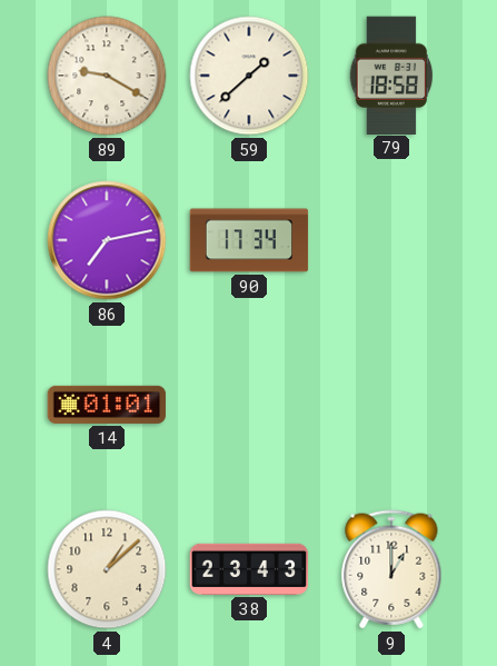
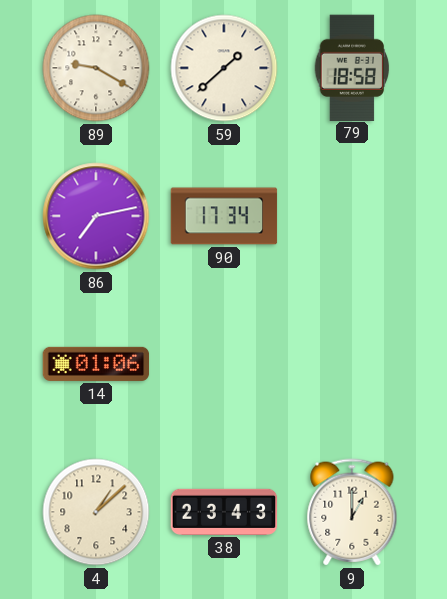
14: 01:01 -> 01:06
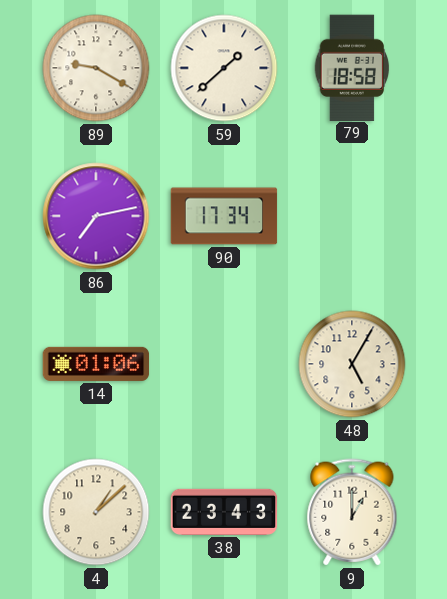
48: none -> 5:05
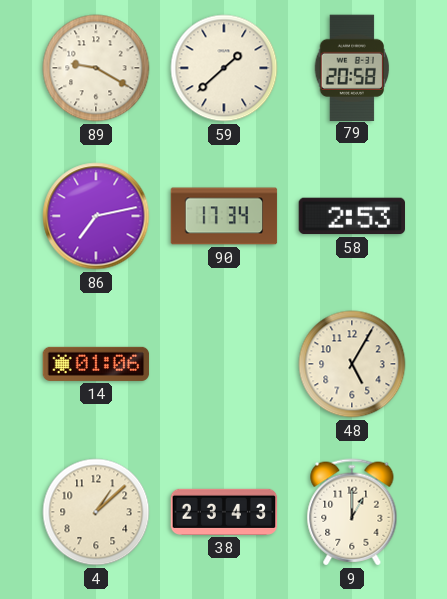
79: 18:58 -> 20:58
58: none -> 2:53
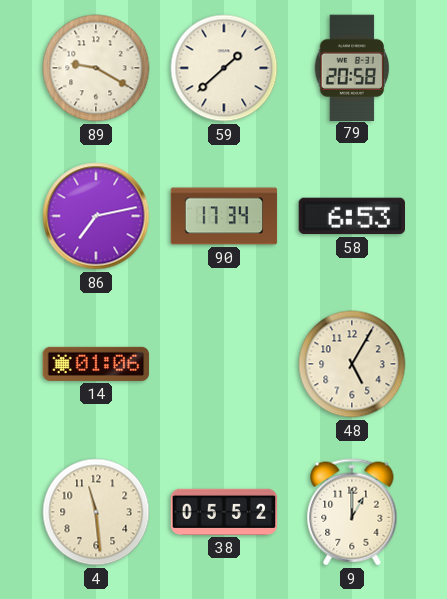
58: 2:53 -> 6:53
4: 1:08 -> 11:29
38: 23:43 -> 05:52
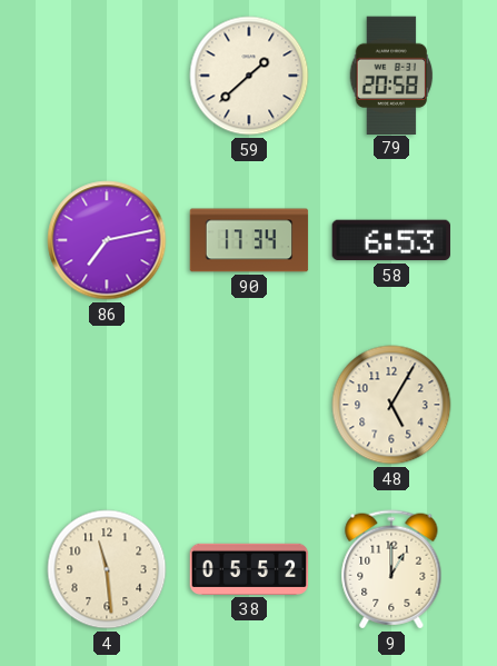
89: 9:20 -> none
14: 01:06 -> none
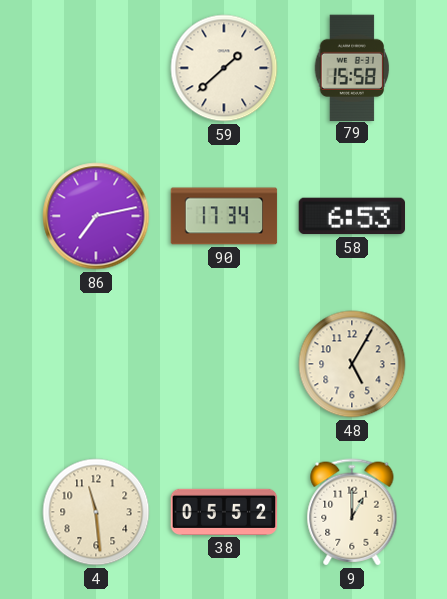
79: 20:58 -> 15:58
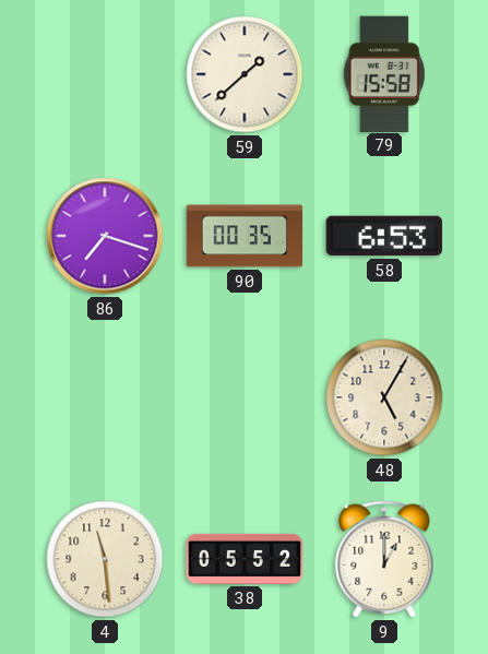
86: 7:13 -> 7:18
90: 17:34 -> 00:35
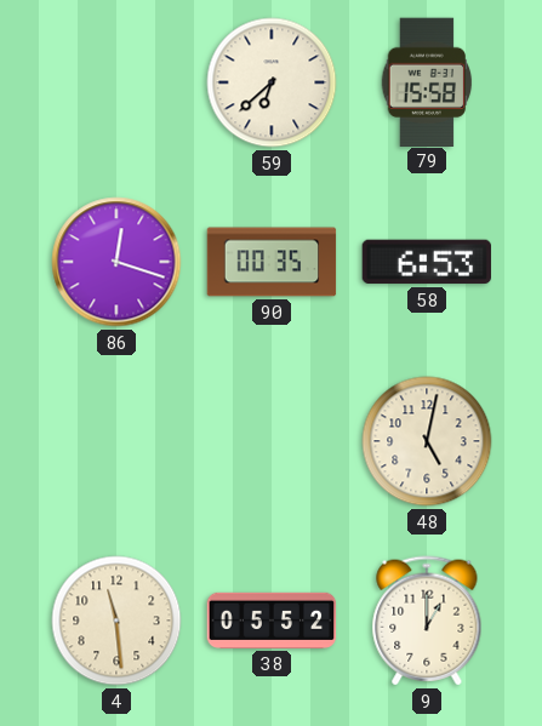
59: 1:38 -> 6:38
86: 7:18 -> 12:18
48: 5:05 -> 5:02
